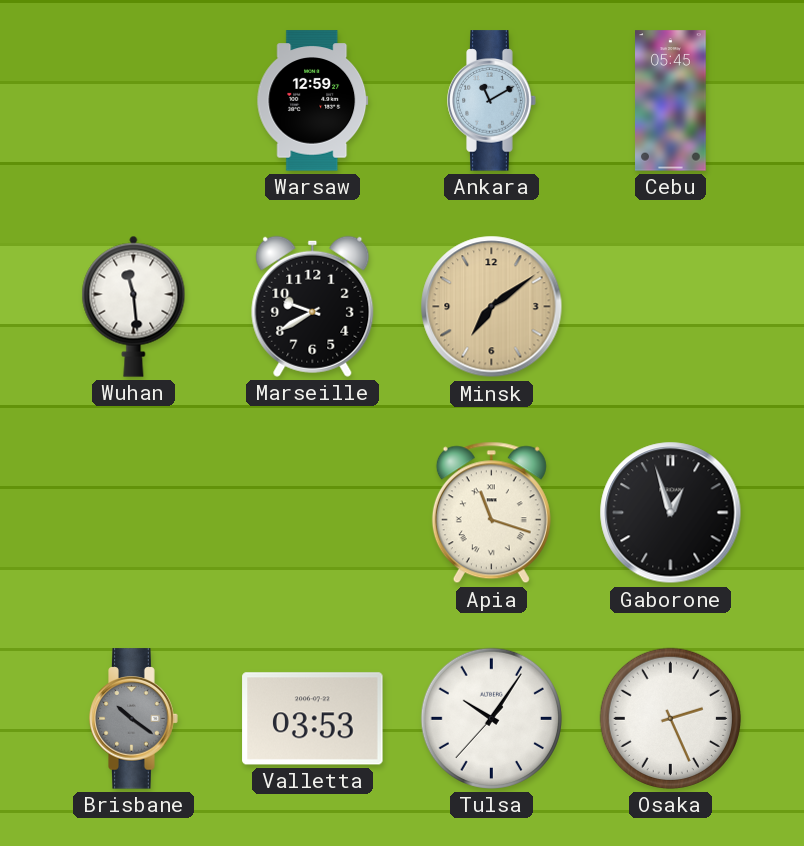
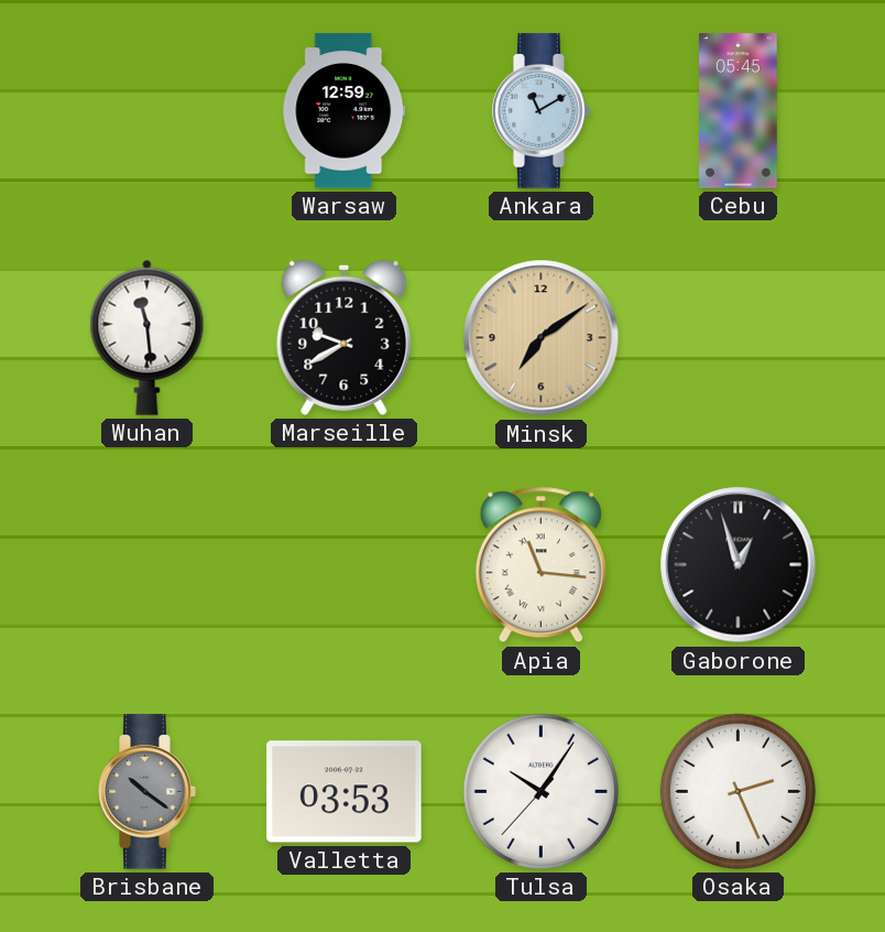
Apia: 11:18 -> 11:16
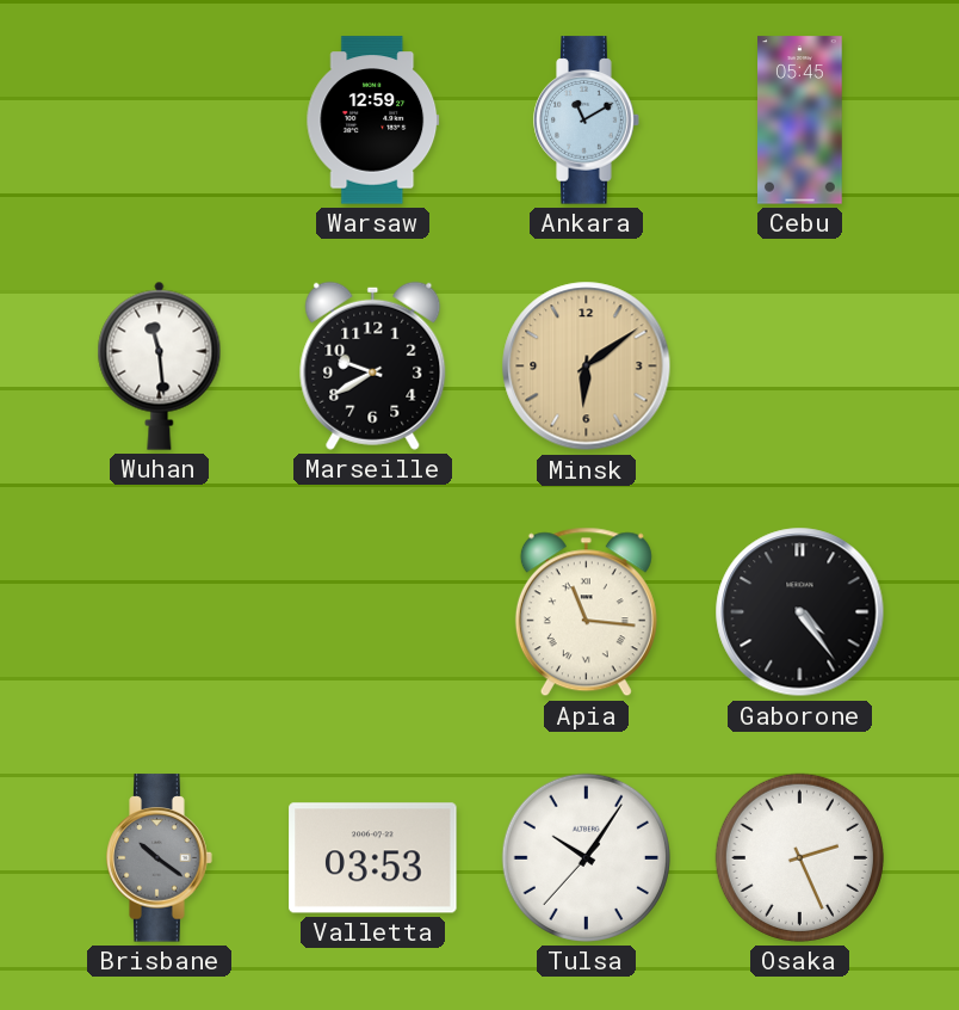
Minsk: 7:09 -> 6:09
Gaborone: 12:57 -> 4:24
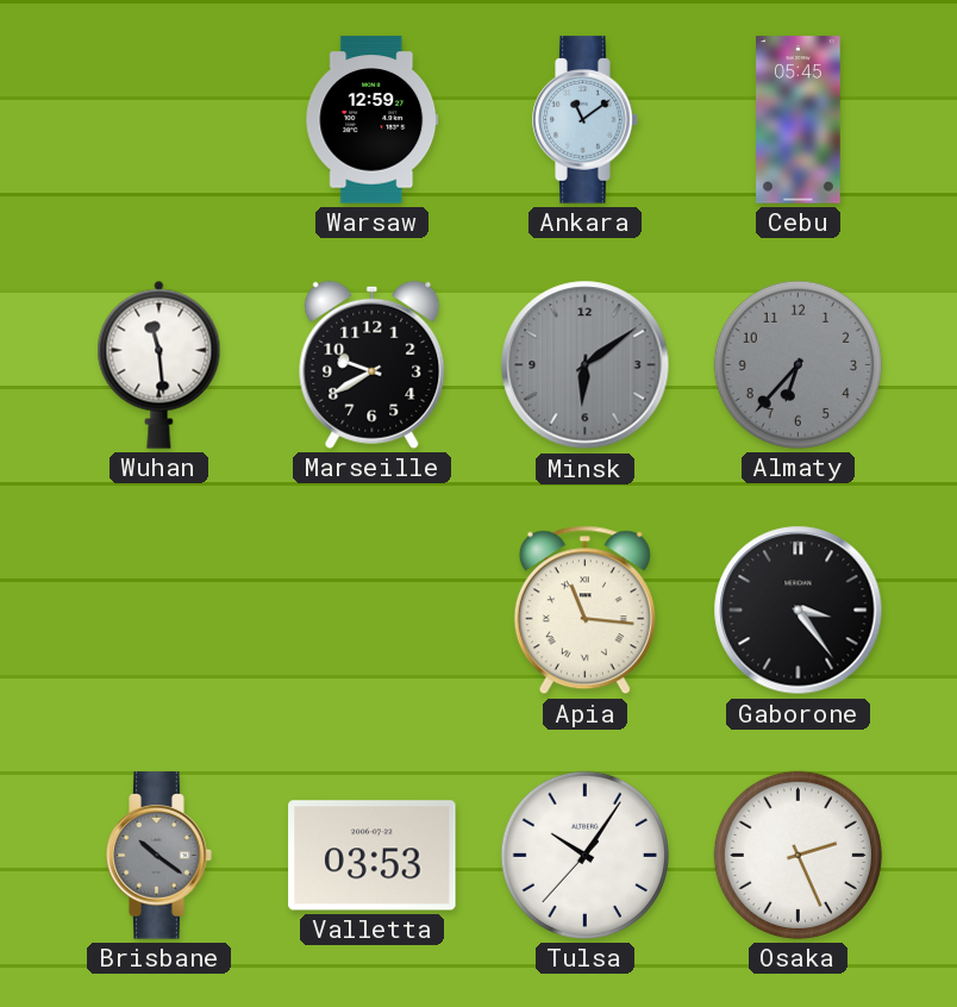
Ankara: 11:10 -> 11:09
Minsk dial: champagne -> grey
Almaty: none -> 6:37
Gaborone: 4:24 -> 3:24
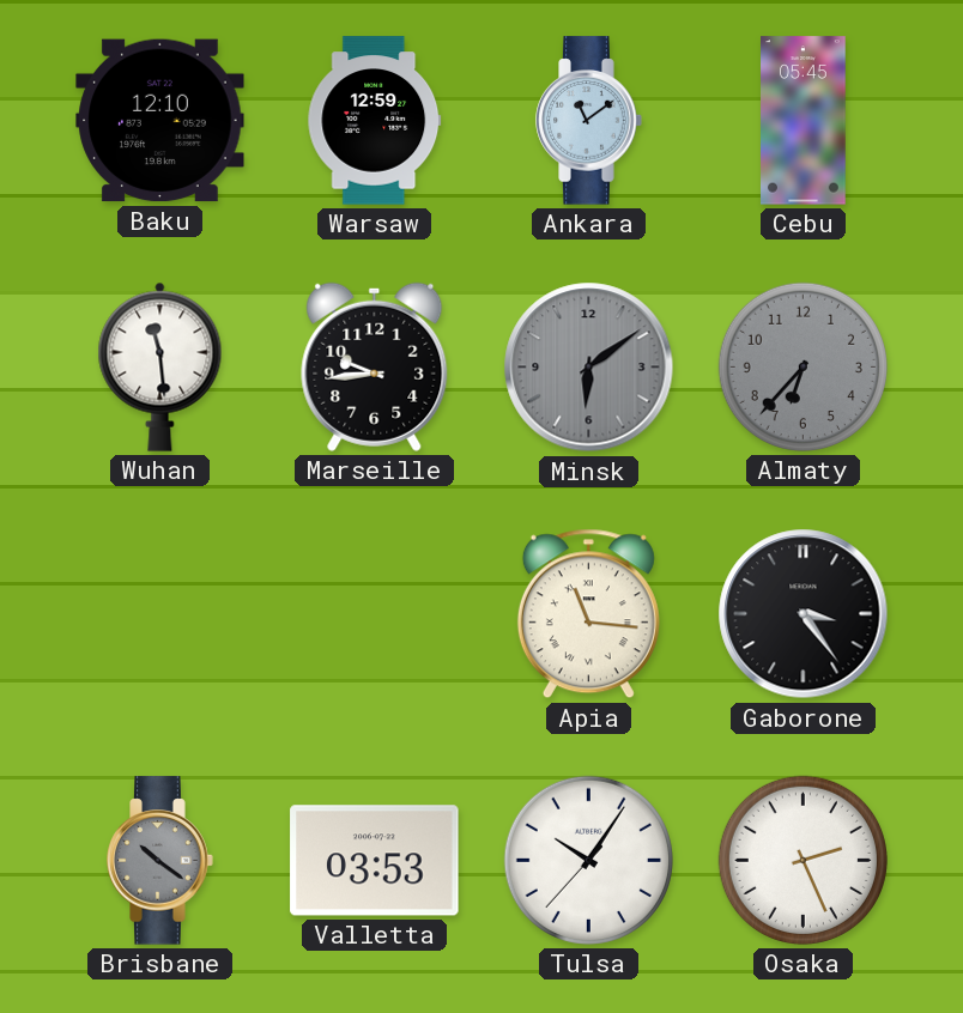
Baku: none -> 12:10
Marseille: 9:40 -> 9:44
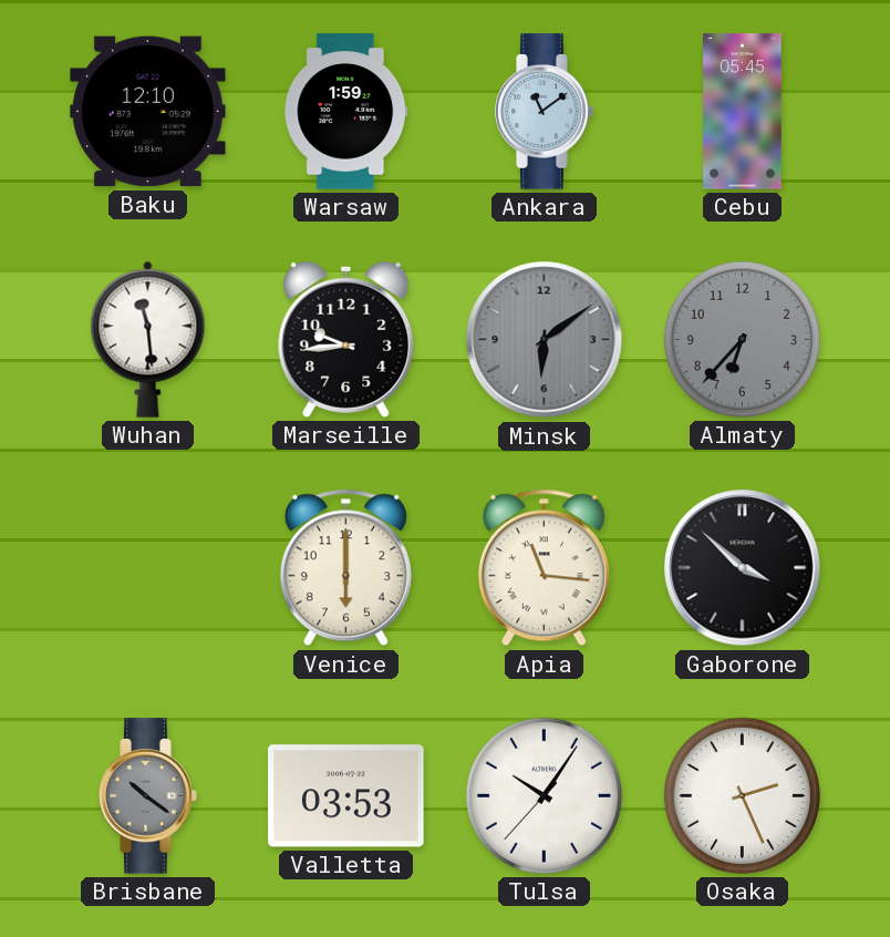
Warsaw: 12:59 -> 1:59
Venice: none -> 6:00
Gaborone: 3:24 -> 3:52
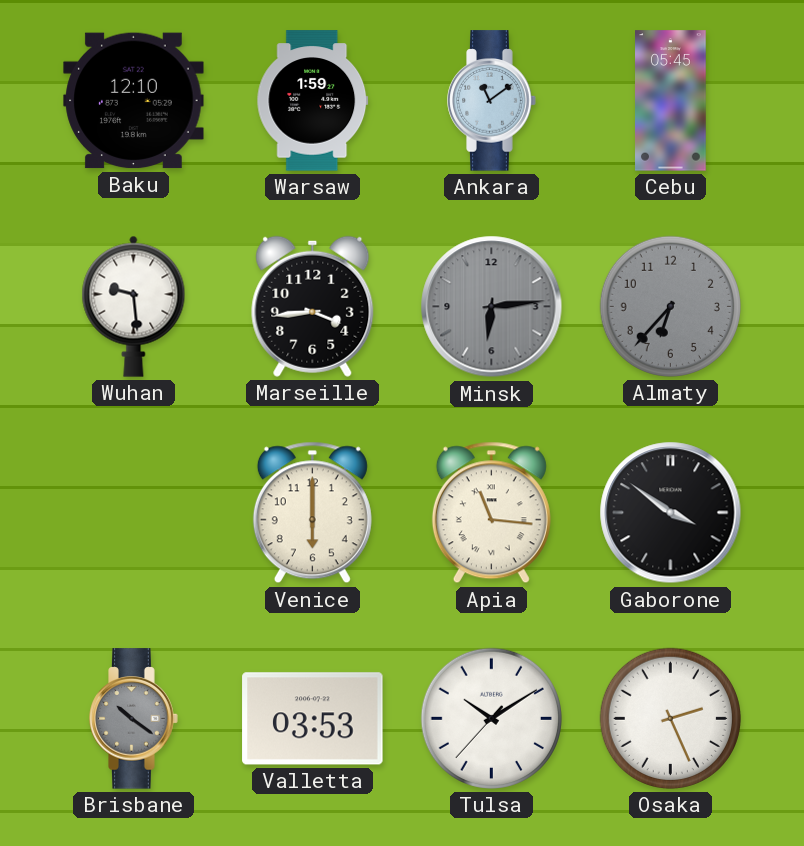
Wuhan: 11:29 -> 9:29
Marseille: 9:44 -> 3:44
Minsk: 6:09 -> 6:14
Gaborone: 3:52 -> 3:51
Tulsa: 10:05 -> 10:09
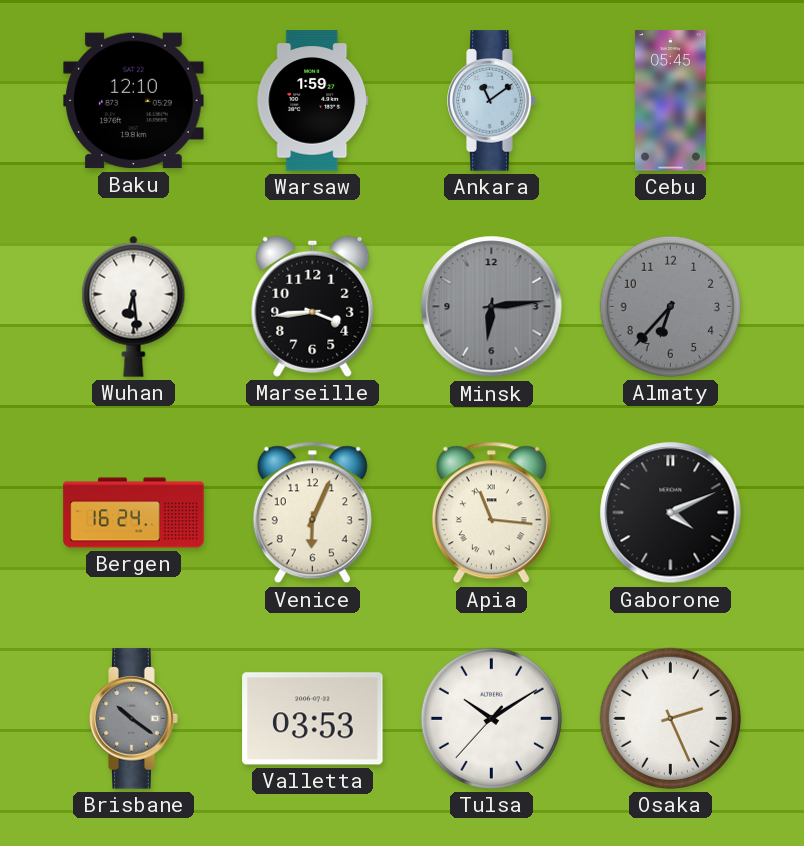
Wuhan: 9:29 -> 6:29
Bergen: none -> 16:24
Venice: 6:00 -> 6:04
Gaborone: 3:51 -> 4:11
